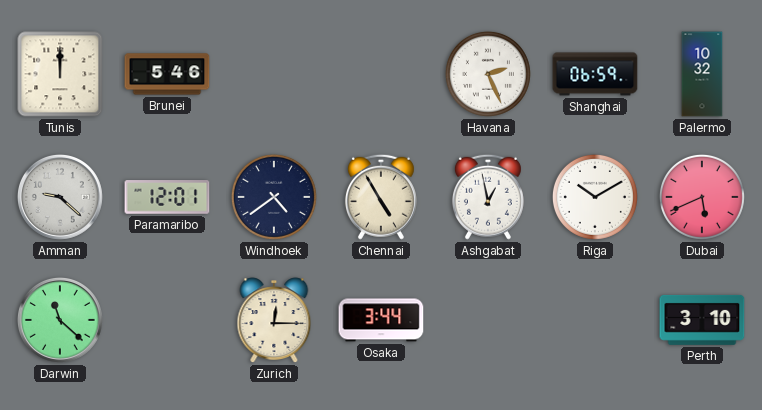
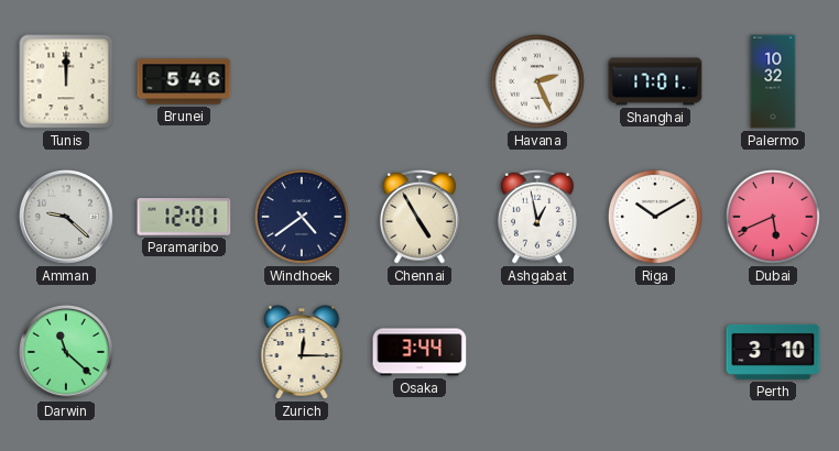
Shanghai: 06:59 -> 17:01
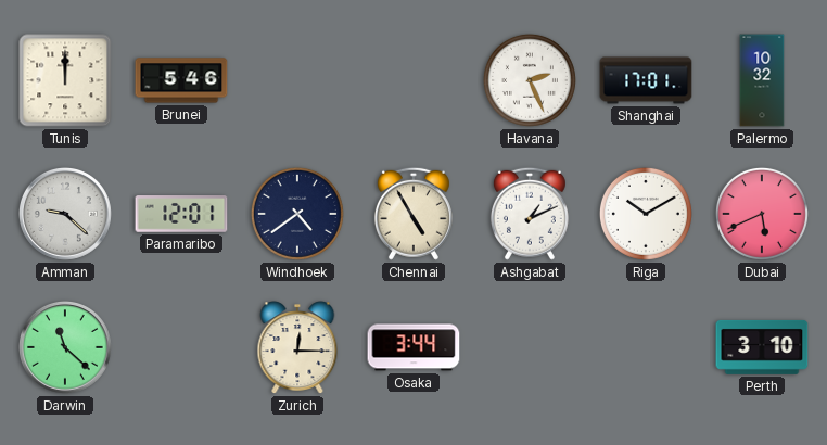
Ashgabat: 12:58 -> 1:11
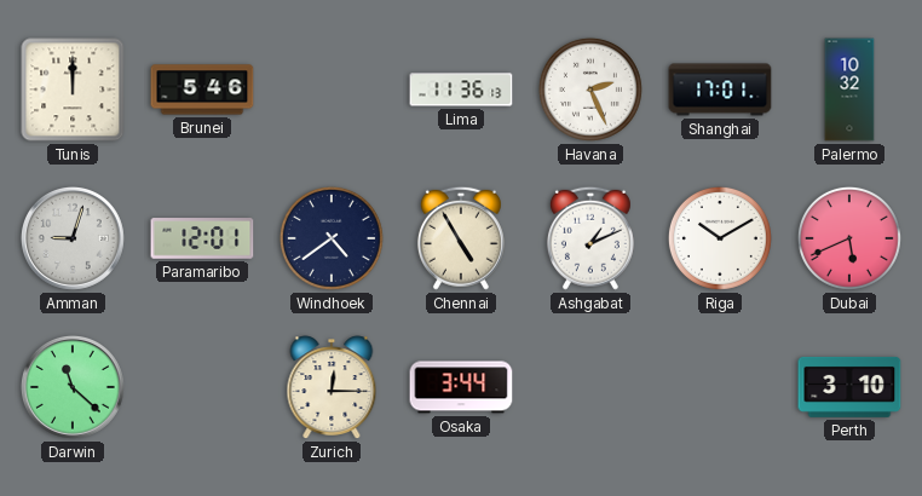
Lima: none -> 11:36
Amman: 9:22 -> 9:03
